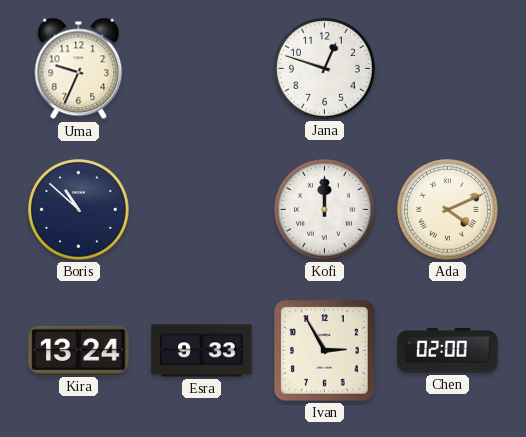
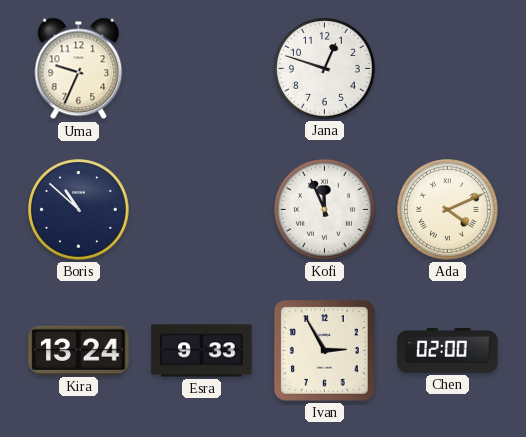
Kofi: 12:00 -> 11:56
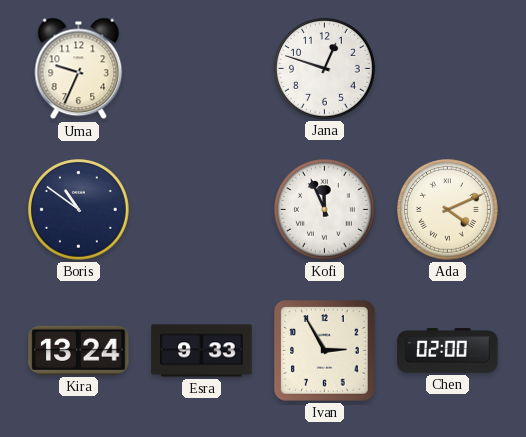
Boris: 10:52 -> 10:51
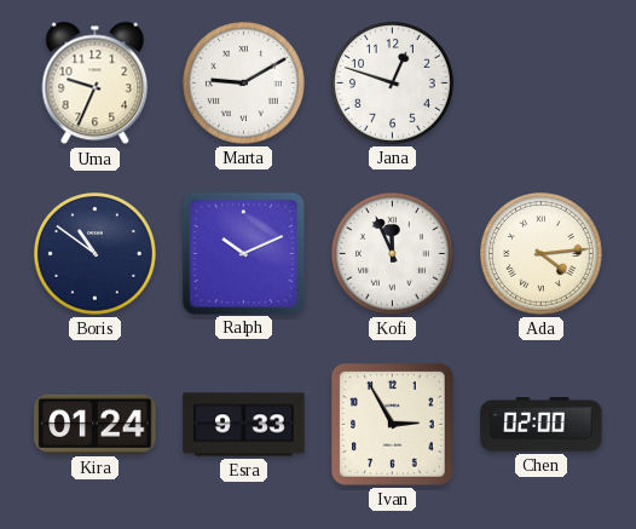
Marta: none -> 9:10
Ralph: none -> 10:11
Ada: 4:11 -> 4:14
Kira: 13:24 -> 01:24
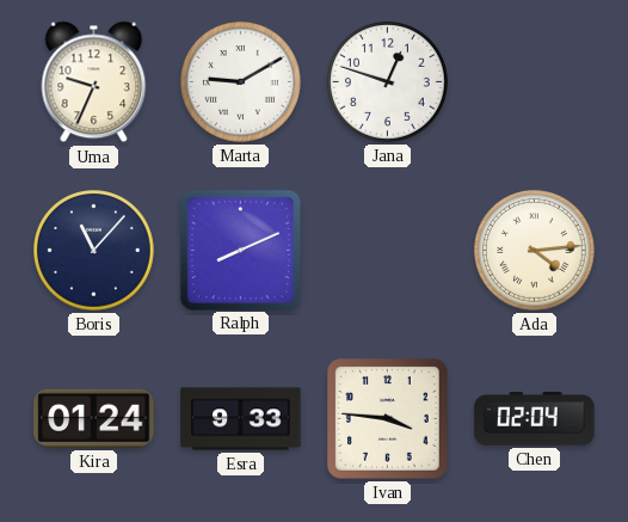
Boris: 10:51 -> 11:07
Ralph: 10:11 -> 8:11
Kofi: 11:56 -> none
Ivan: 2:55 -> 3:46
Chen: 02:00 -> 02:04
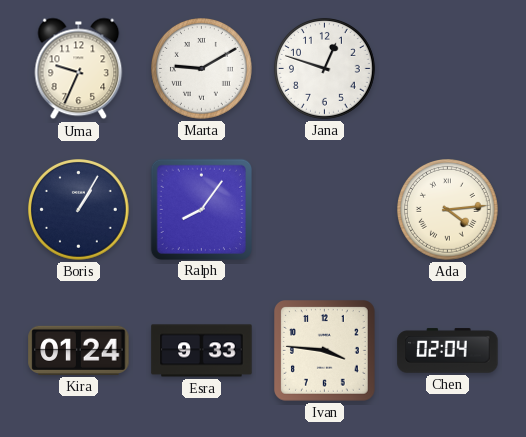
Boris: 11:07 -> 1:05
Ralph: 8:11 -> 8:06
